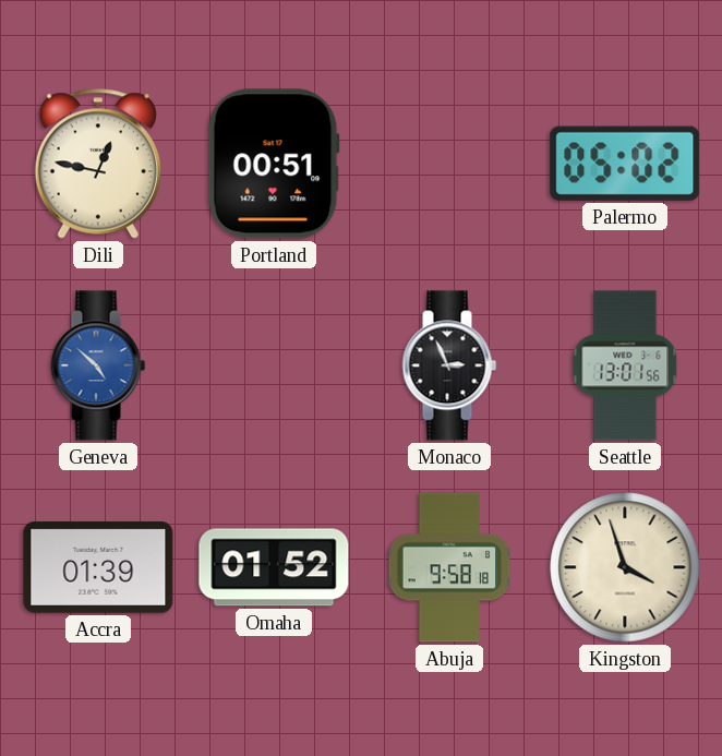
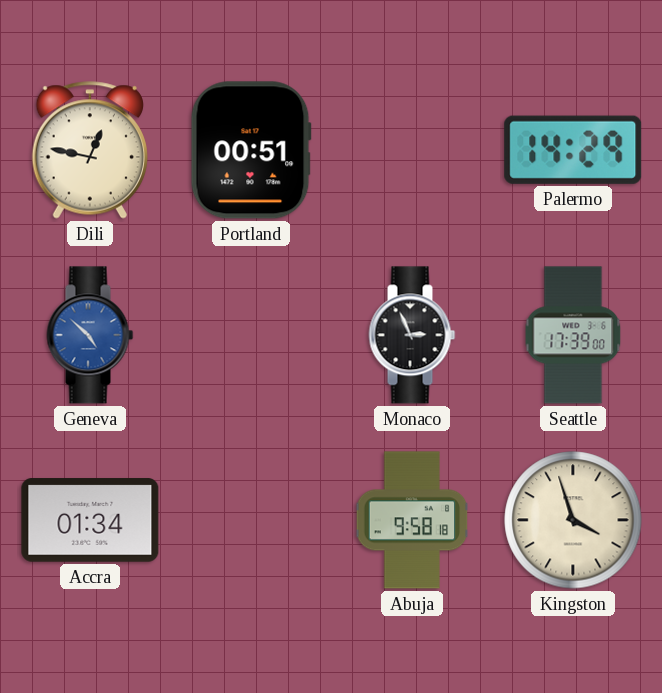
Palermo: 05:02 -> 14:29
Seattle: 13:01 -> 17:39
Accra: 01:39 -> 01:34
Omaha: 01:52 -> none
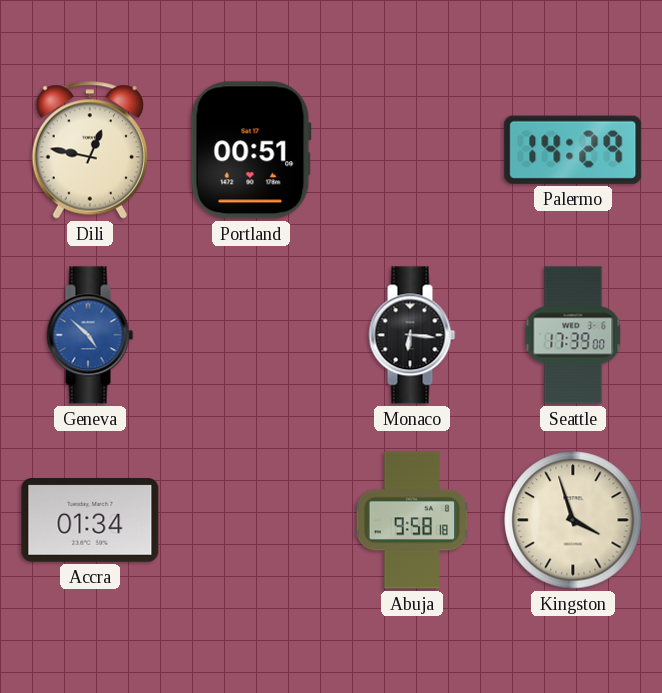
Monaco: 2:56 -> 6:16
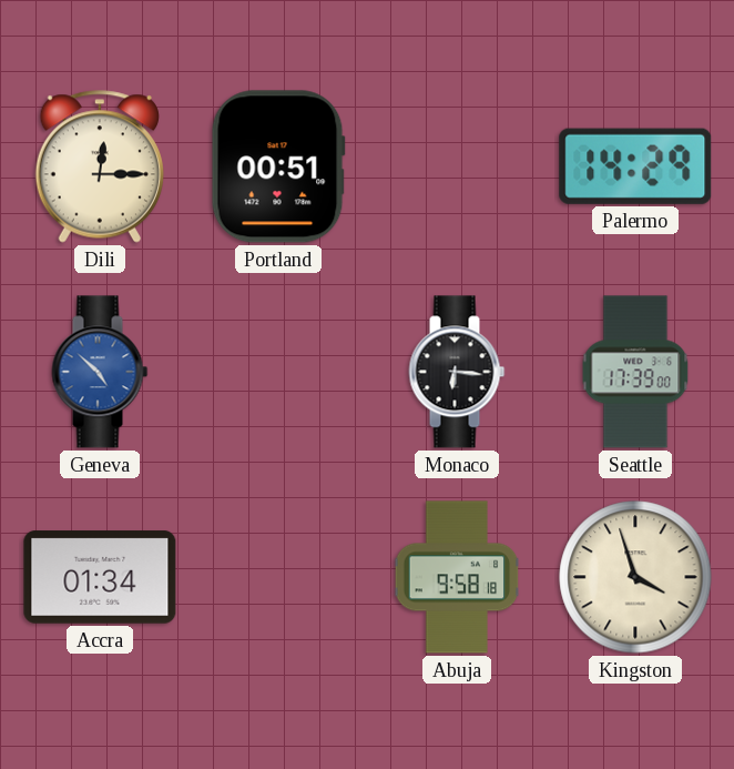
Dili: 12:47 -> 12:15
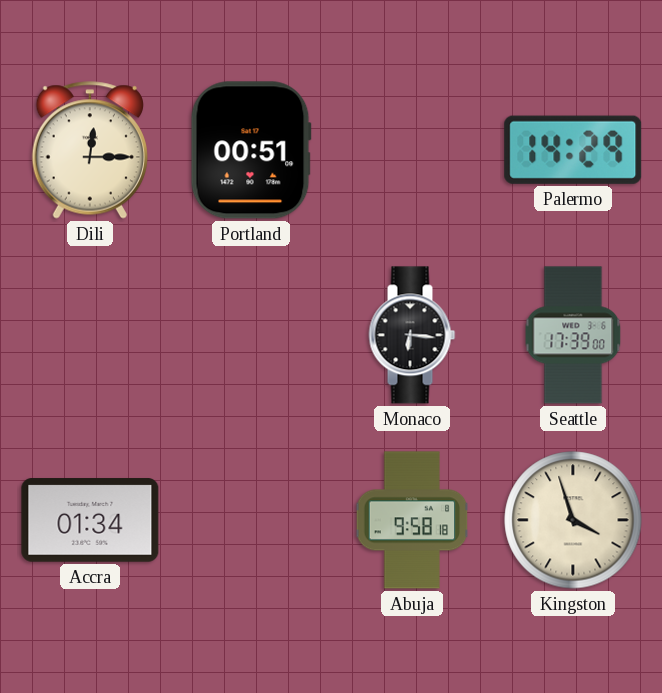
Geneva: 4:52 -> none
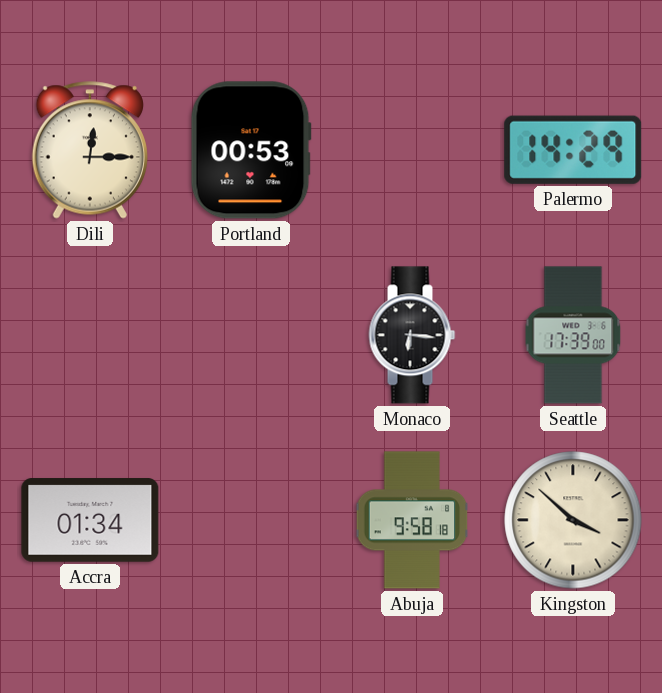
Portland: 00:51 -> 00:53
Kingston: 3:57 -> 3:52
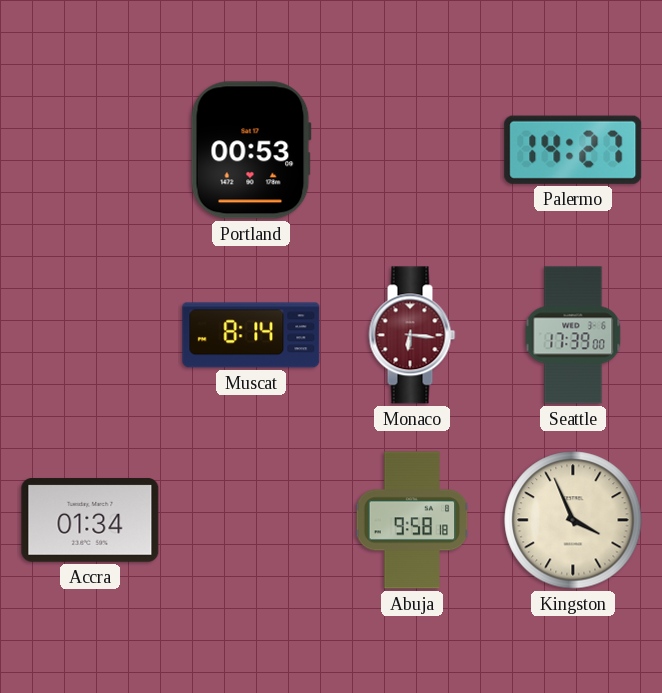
Dili: 12:15 -> none
Palermo: 14:29 -> 14:27
Muscat: none -> 8:14
Monaco dial: black -> burgundy
Kingston: 3:52 -> 3:56
